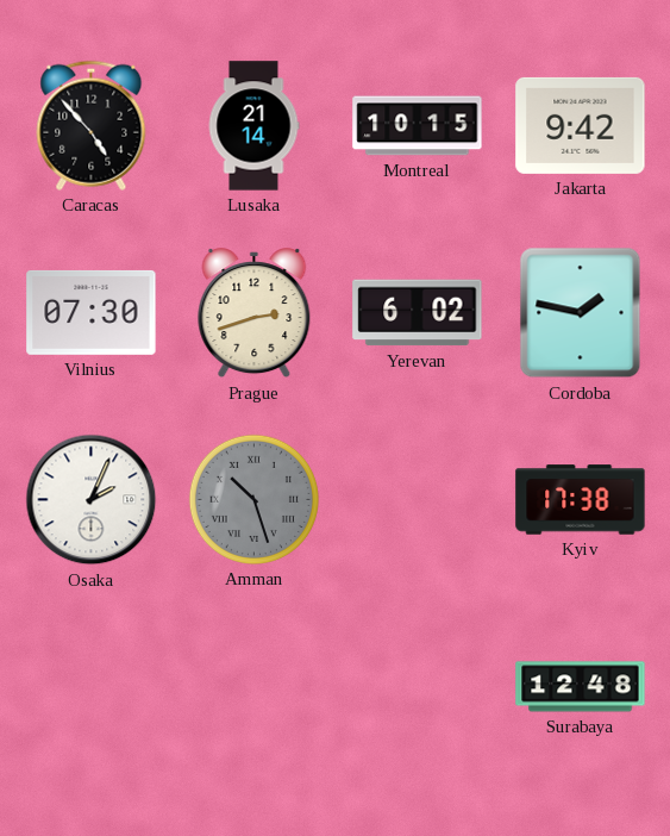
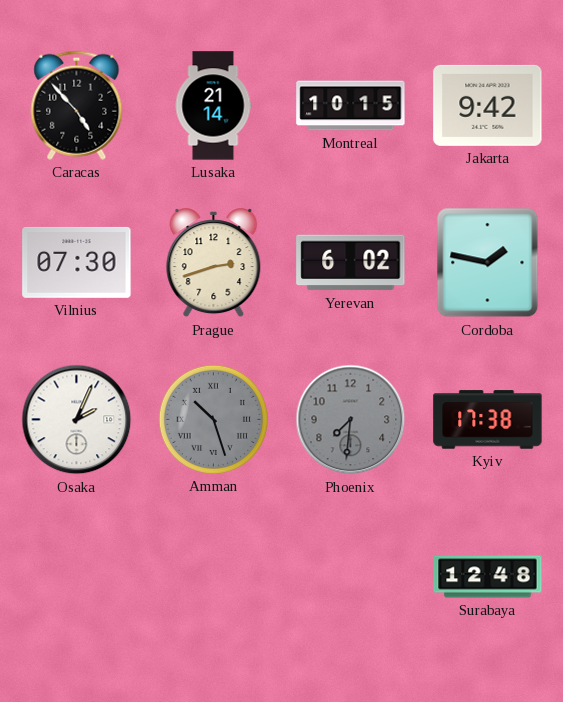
Phoenix: none -> 7:31
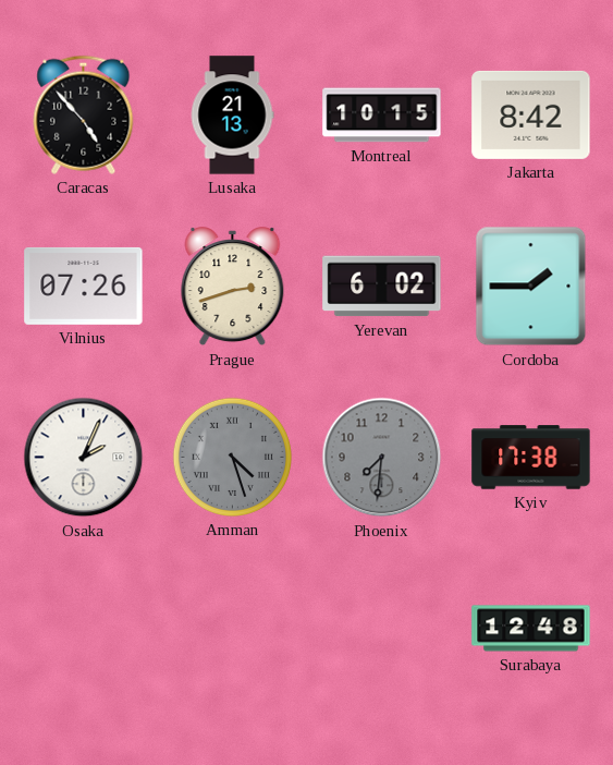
Lusaka: 21:14 -> 21:13
Jakarta: 9:42 -> 8:42
Vilnius: 07:30 -> 07:26
Cordoba: 1:47 -> 1:45
Amman: 10:27 -> 4:27
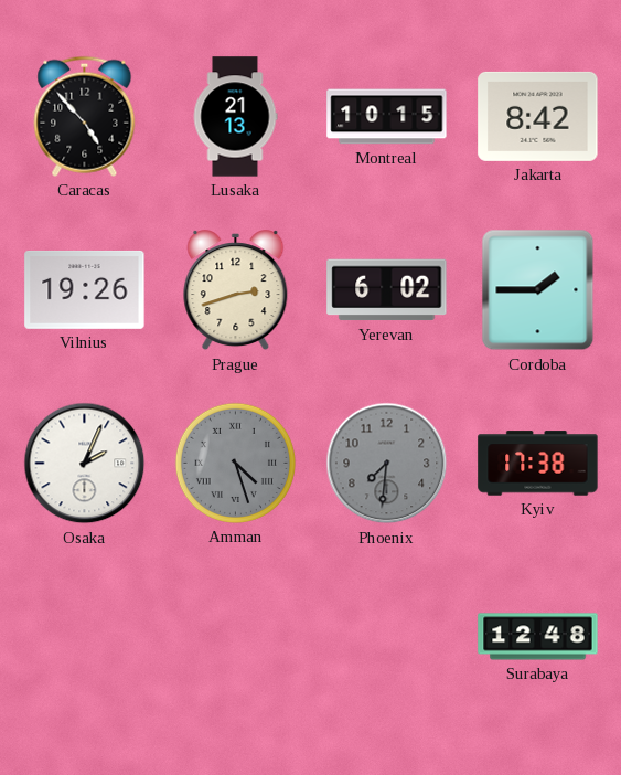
Vilnius: 07:26 -> 19:26
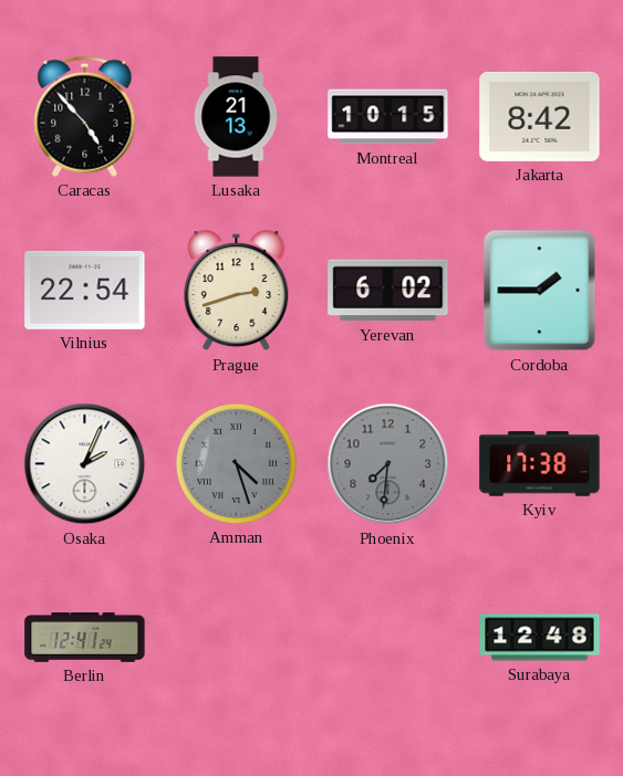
Vilnius: 19:26 -> 22:54
Berlin: none -> 12:41
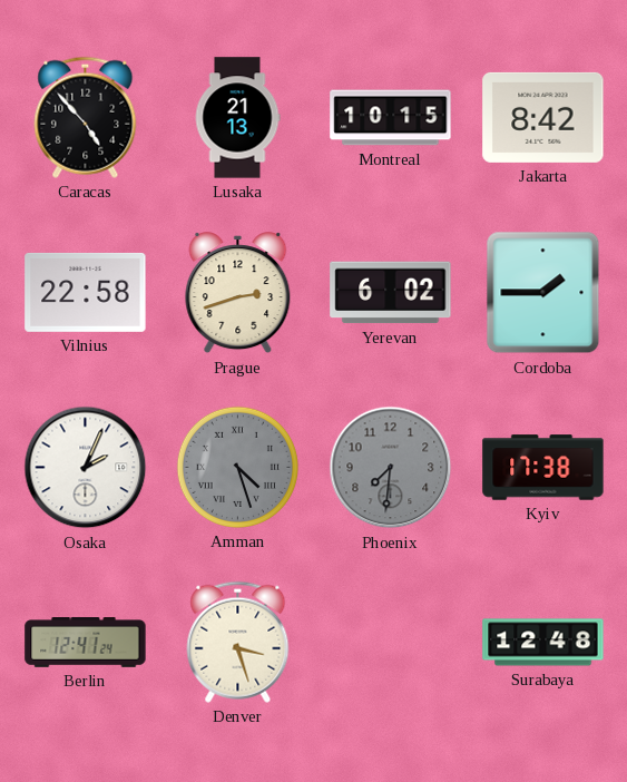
Vilnius: 22:54 -> 22:58
Denver: none -> 3:27
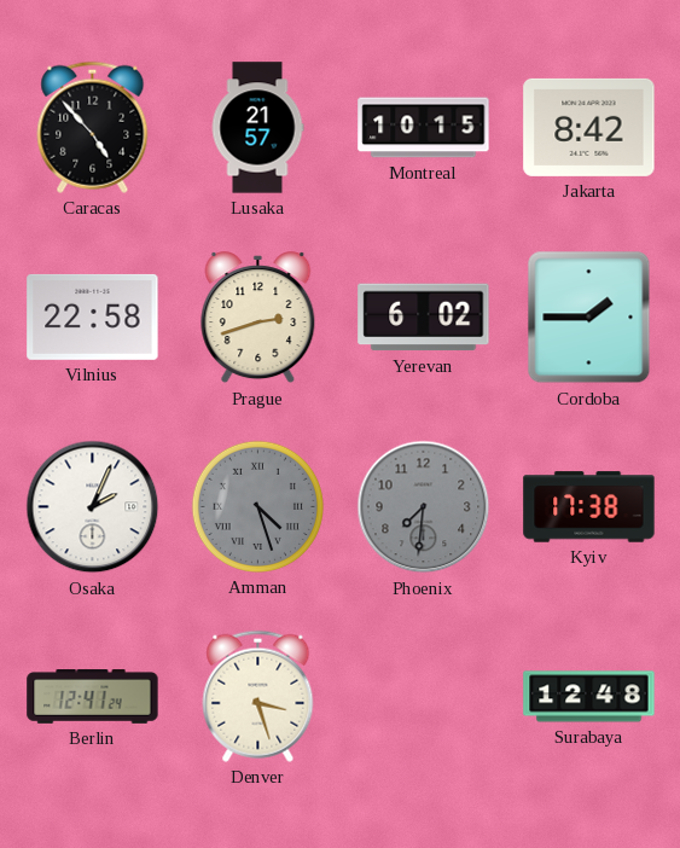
Lusaka: 21:13 -> 21:57
